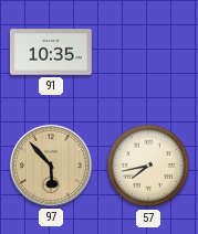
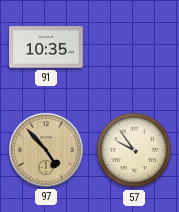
97: 5:53 -> 4:53
57: 7:43 -> 9:54
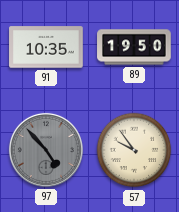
89: none -> 19:50
97 dial: champagne -> grey
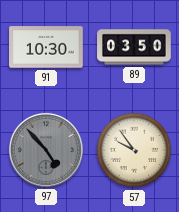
91: 10:35 -> 10:30
89: 19:50 -> 03:50
